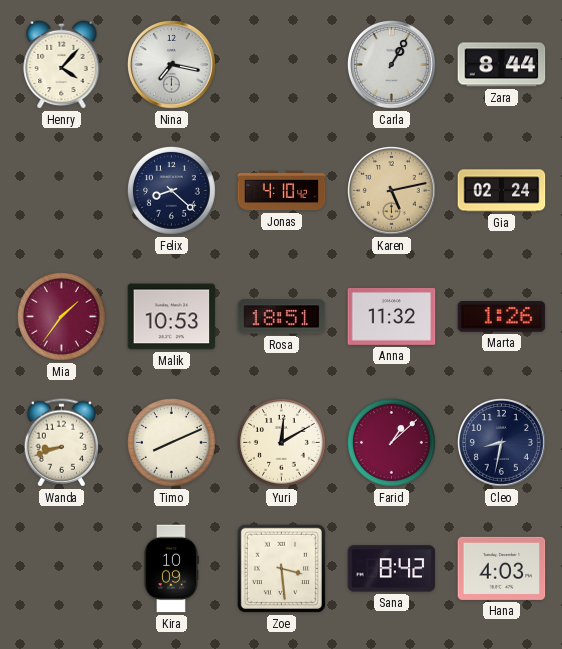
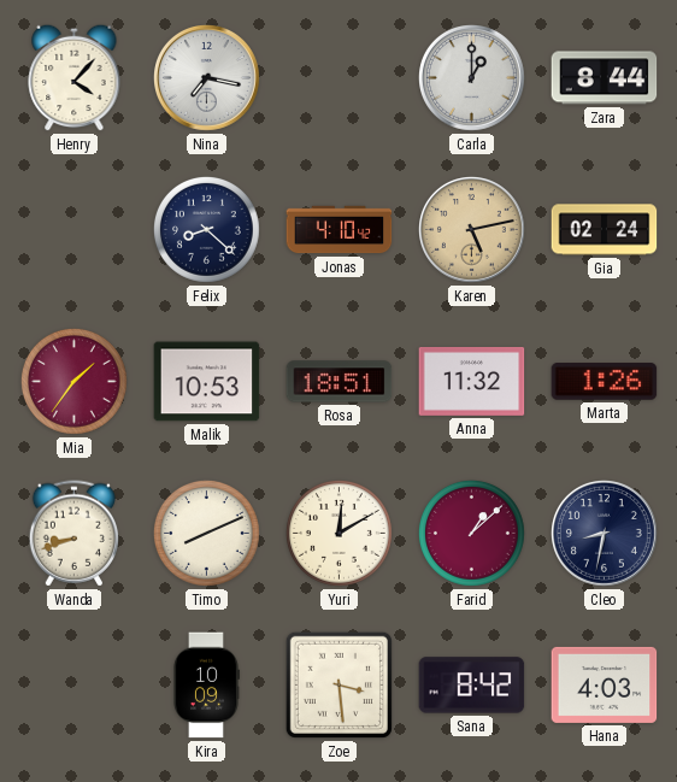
Carla: 1:05 -> 1:00
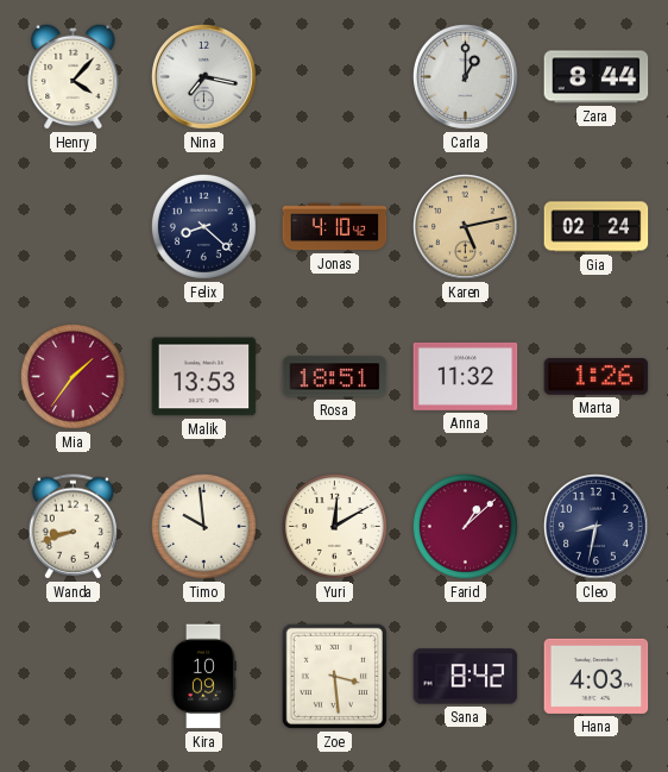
Malik: 10:53 -> 13:53
Timo: 8:11 -> 9:59
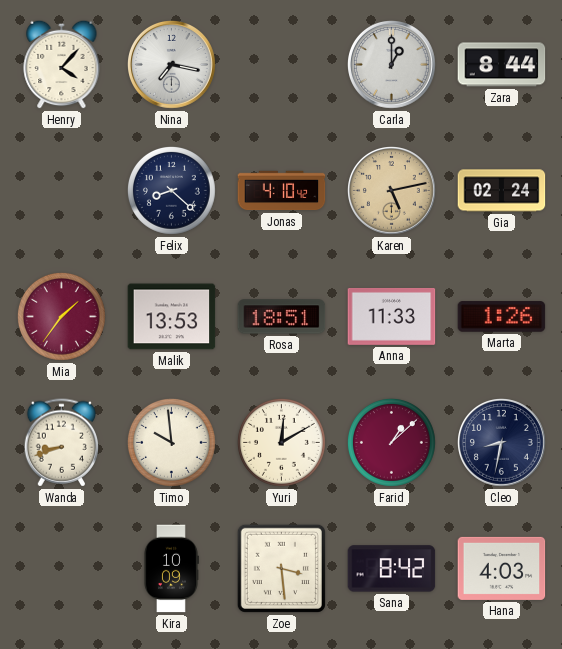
Anna: 11:32 -> 11:33
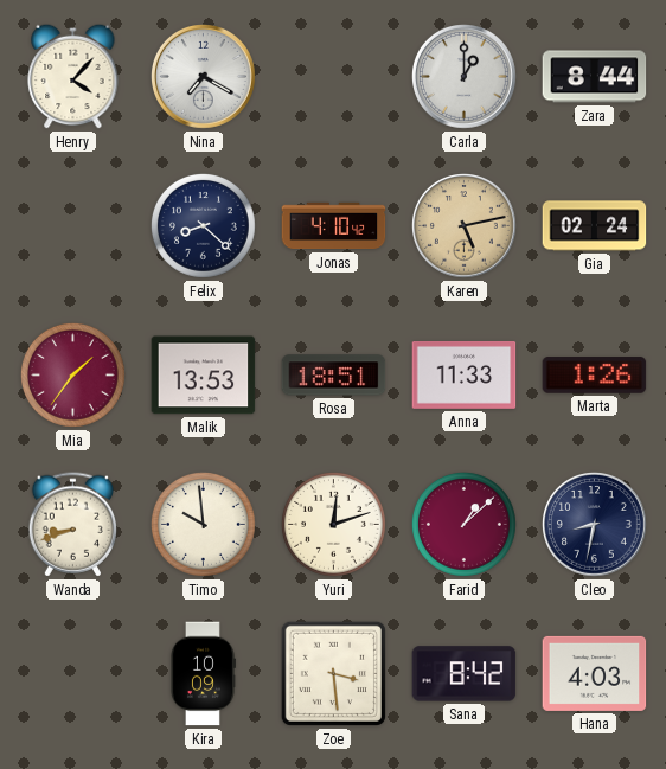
Nina: 7:17 -> 7:20
Yuri: 12:10 -> 12:12
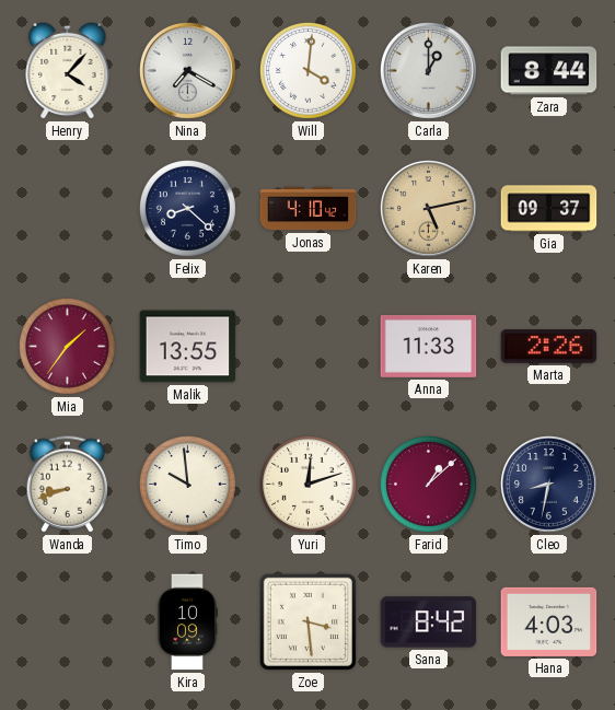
Will: none -> 4:01
Gia: 02:24 -> 09:37
Malik: 13:53 -> 13:55
Rosa: 18:51 -> none
Marta: 1:26 -> 2:26
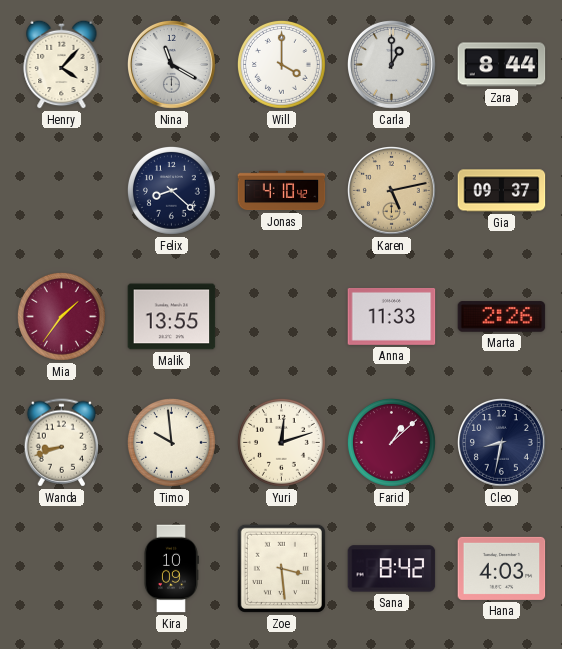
Nina: 7:20 -> 11:20
Will: 4:01 -> 4:00
